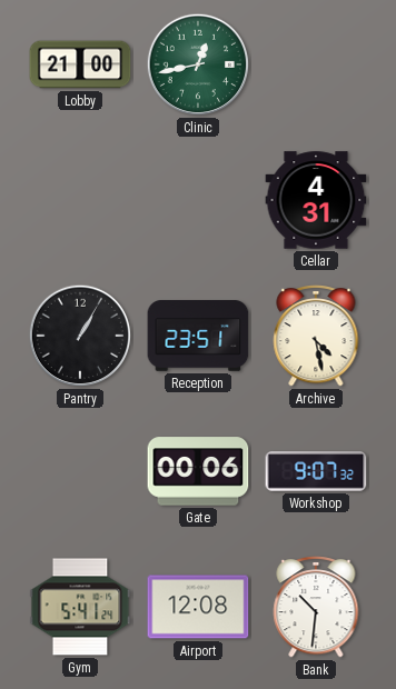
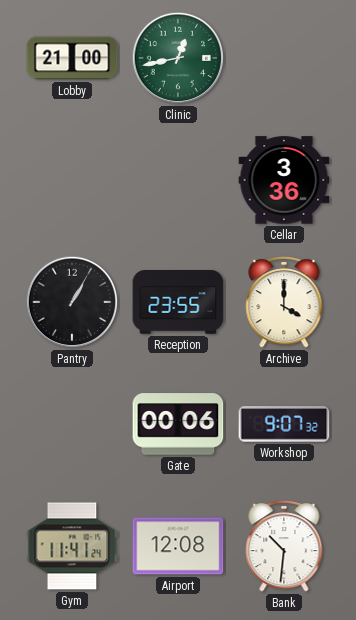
Cellar: 4:31 -> 3:36
Reception: 23:51 -> 23:55
Archive: 4:28 -> 4:00
Gym: 5:41 -> 11:41
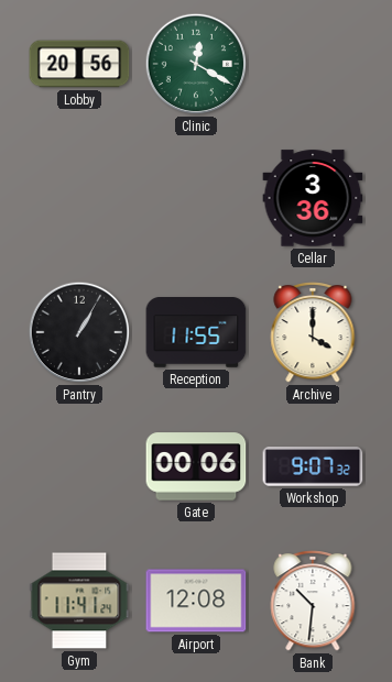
Lobby: 21:00 -> 20:56
Clinic: 12:43 -> 12:20
Reception: 23:55 -> 11:55
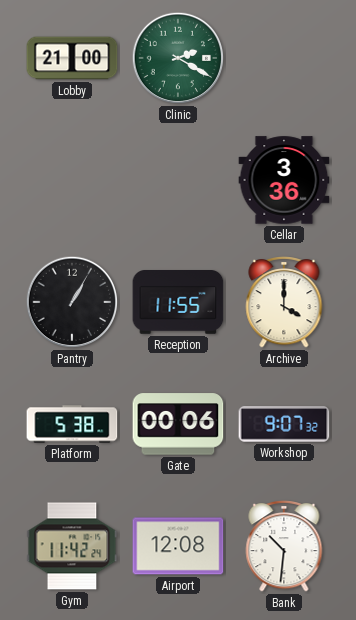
Lobby: 20:56 -> 21:00
Clinic: 12:20 -> 2:20
Platform: none -> 5:38
Gym: 11:41 -> 11:42
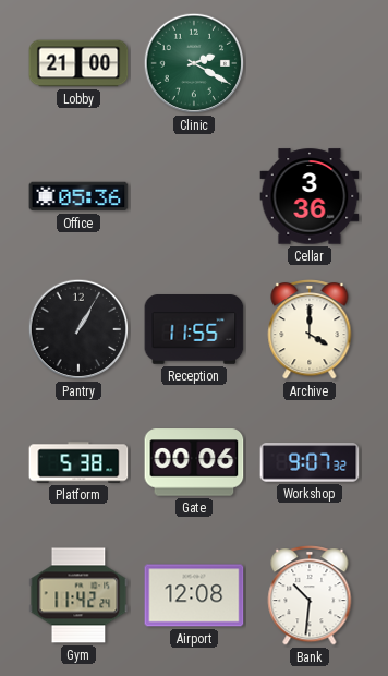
Office: none -> 05:36
